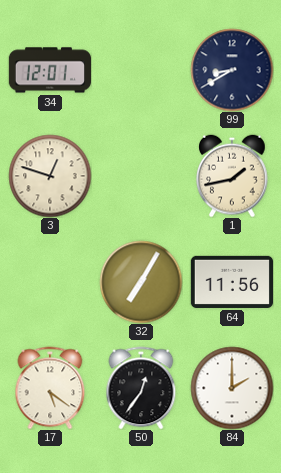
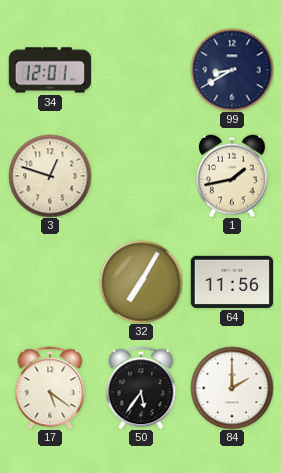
50: 12:36 -> 5:36
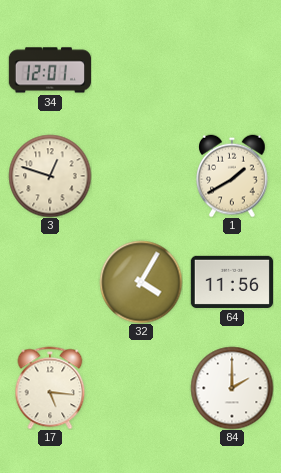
99: 8:40 -> none
1: 1:43 -> 1:40
32: 7:05 -> 4:05
17: 5:21 -> 5:16
50: 5:36 -> none
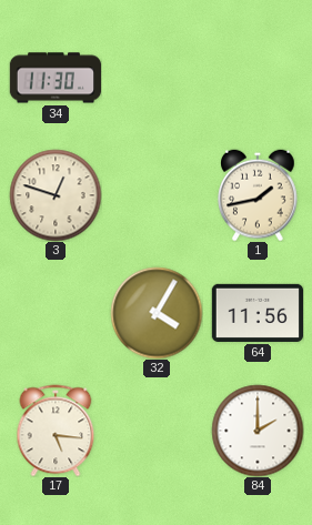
34: 12:01 -> 11:30
1: 1:40 -> 1:43
